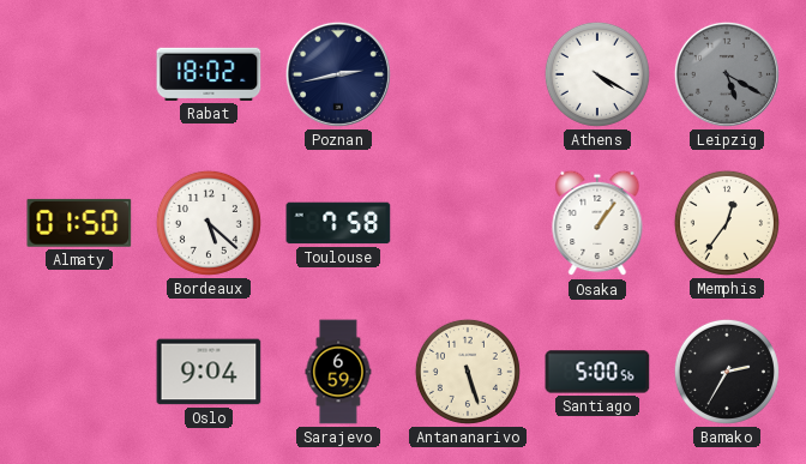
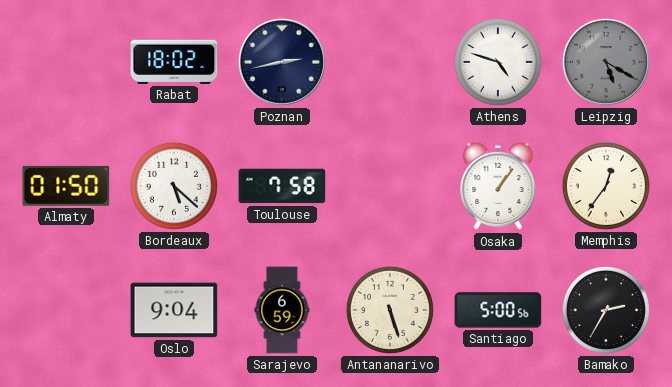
Athens: 4:20 -> 4:48
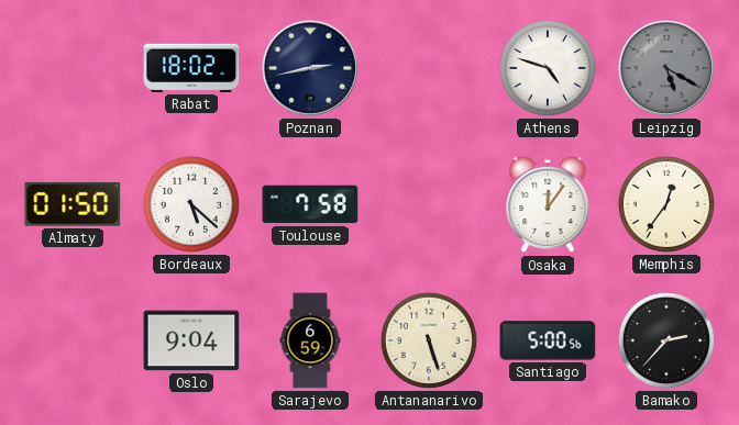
Osaka: 1:06 -> 12:06
Bamako: 2:35 -> 2:37
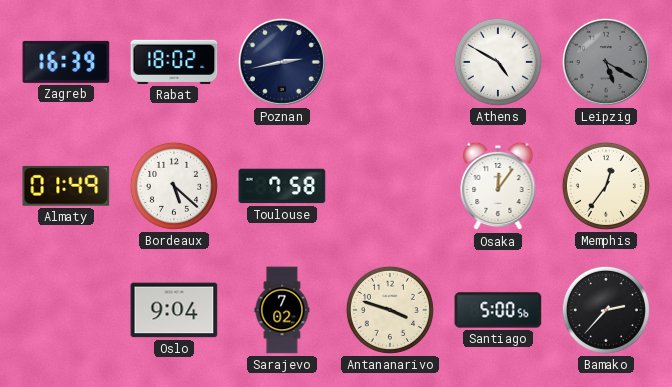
Zagreb: none -> 16:39
Athens: 4:48 -> 4:50
Almaty: 01:50 -> 01:49
Sarajevo: 6:59 -> 7:02
Antananarivo: 5:27 -> 3:48
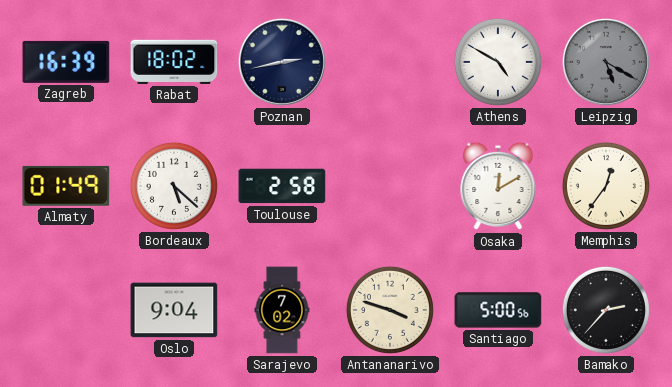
Toulouse: 7:58 -> 2:58
Osaka: 12:06 -> 12:10
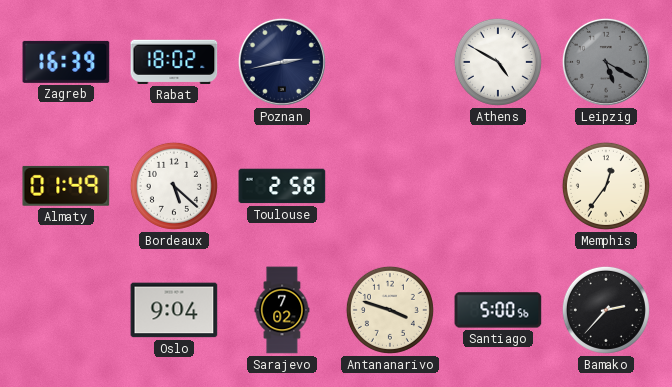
Osaka: 12:10 -> none
